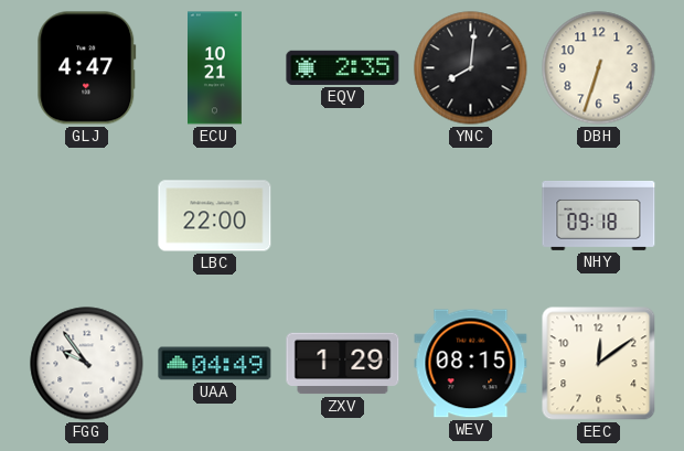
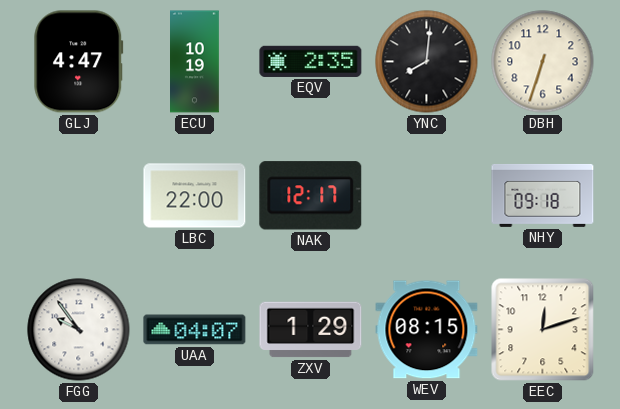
ECU: 10:21 -> 10:19
NAK: none -> 12:17
UAA: 04:49 -> 04:07
EEC: 12:09 -> 12:12
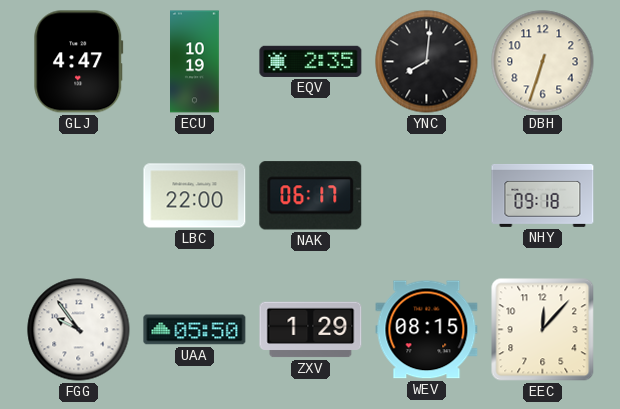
NAK: 12:17 -> 06:17
UAA: 04:07 -> 05:50
EEC: 12:12 -> 12:07
